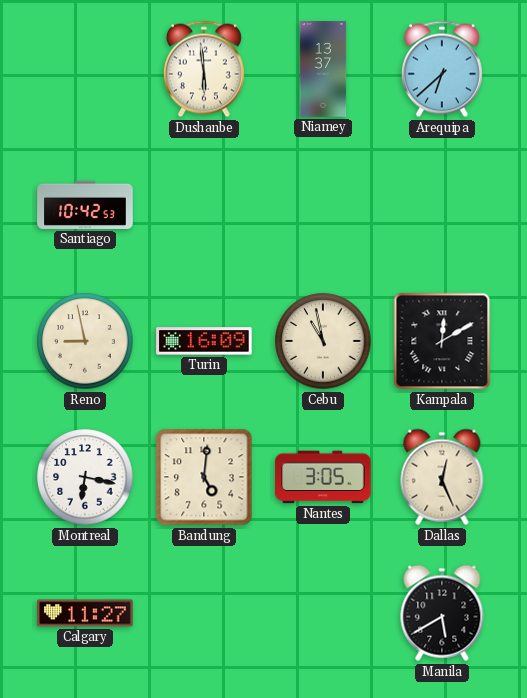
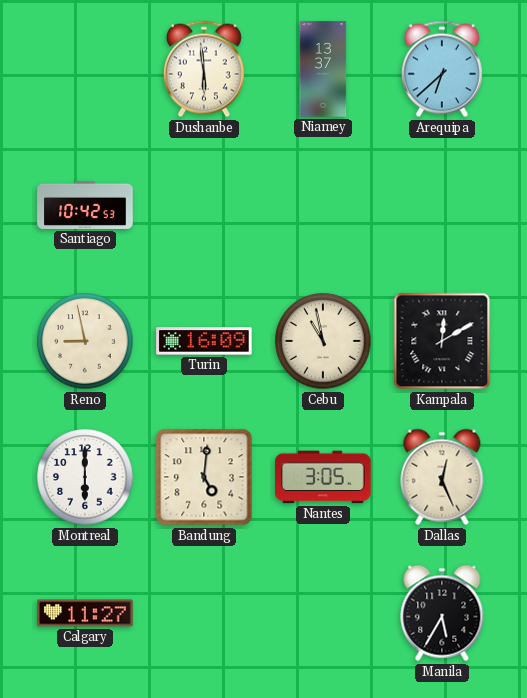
Montreal: 6:17 -> 6:00
Manila: 5:40 -> 5:35
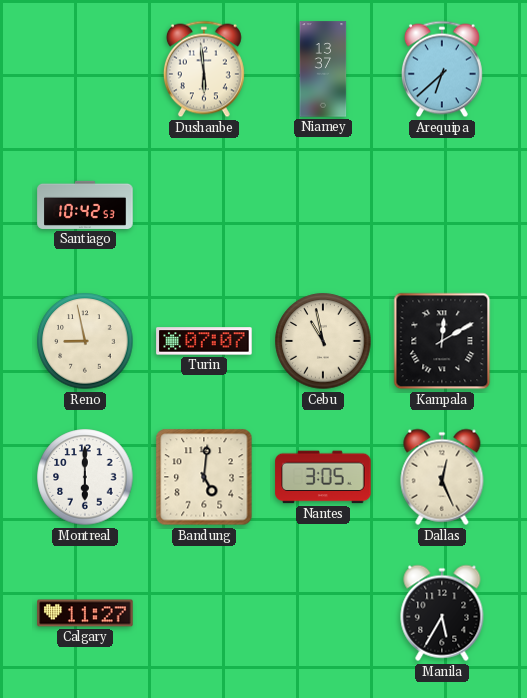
Turin: 16:09 -> 07:07
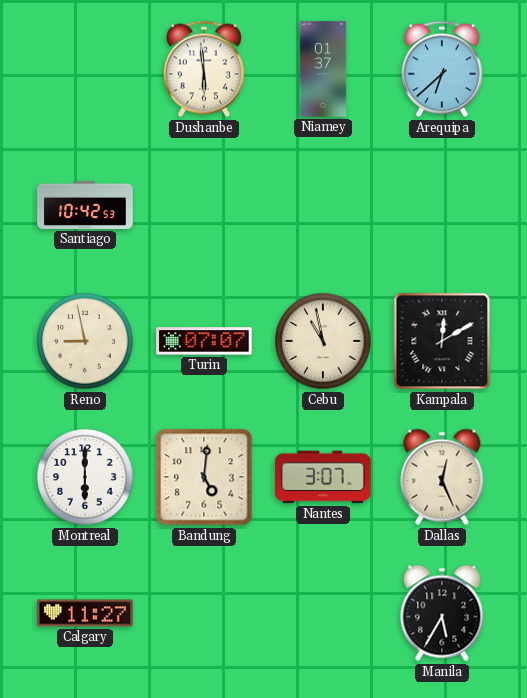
Niamey: 13:37 -> 01:37
Nantes: 3:05 -> 3:07
